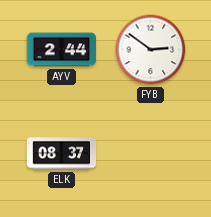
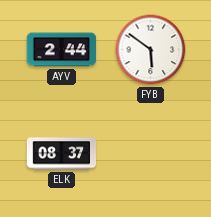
FYB: 2:51 -> 5:51
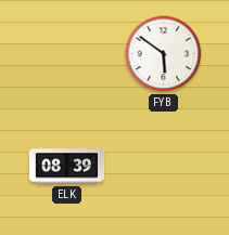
AYV: 2:44 -> none
ELK: 08:37 -> 08:39
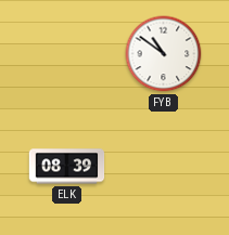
FYB: 5:51 -> 10:51
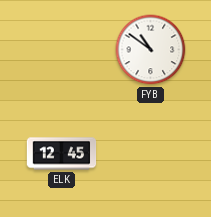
ELK: 08:39 -> 12:45
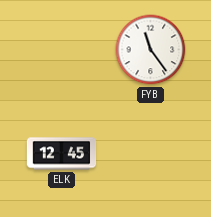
FYB: 10:51 -> 11:24
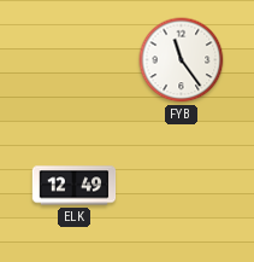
ELK: 12:45 -> 12:49
